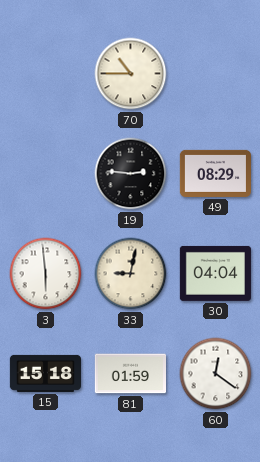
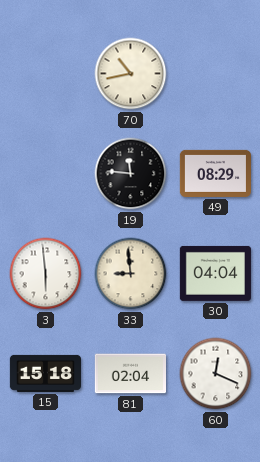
70: 10:45 -> 10:43
19: 2:46 -> 11:46
33: 9:02 -> 8:59
81: 01:59 -> 02:04
60: 12:21 -> 12:19
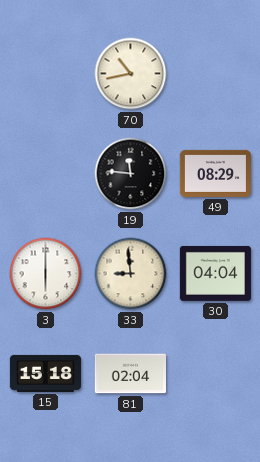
3: 5:59 -> 6:00
60: 12:19 -> none
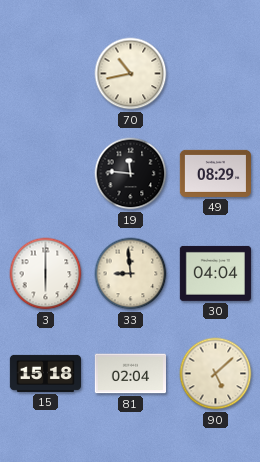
90: none -> 5:08
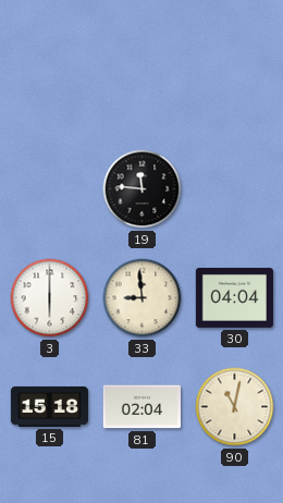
70: 10:43 -> none
49: 08:29 -> none
90: 5:08 -> 11:02
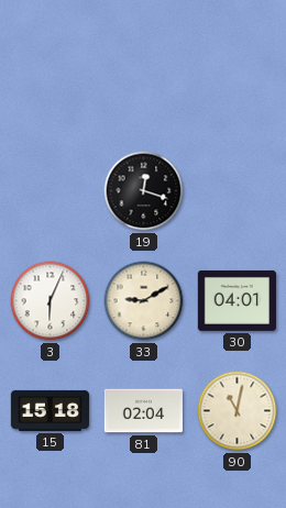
19: 11:46 -> 12:18
3: 6:00 -> 6:04
33: 8:59 -> 9:10
30: 04:04 -> 04:01
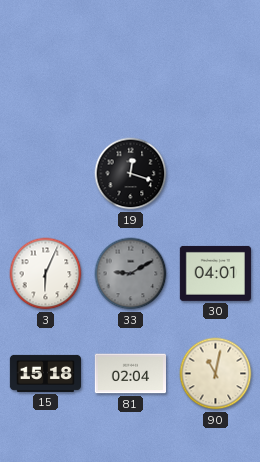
33 dial: cream -> grey
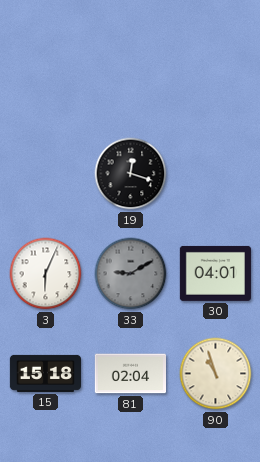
90: 11:02 -> 10:57
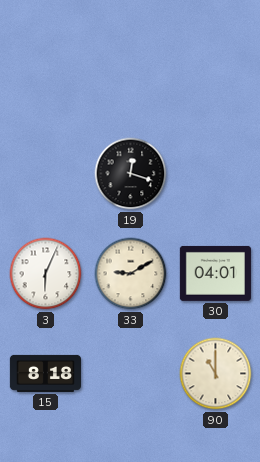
33 dial: grey -> cream
15: 15:18 -> 8:18
81: 02:04 -> none
90: 10:57 -> 11:00
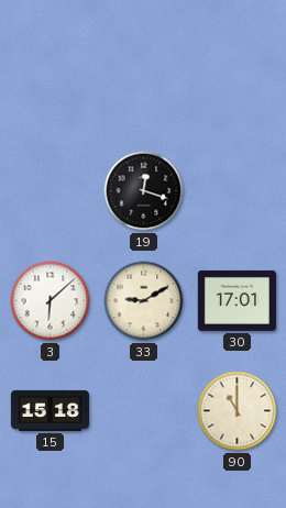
3: 6:04 -> 6:08
30: 04:01 -> 17:01
15: 8:18 -> 15:18
